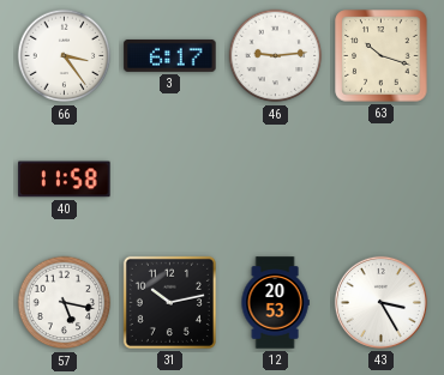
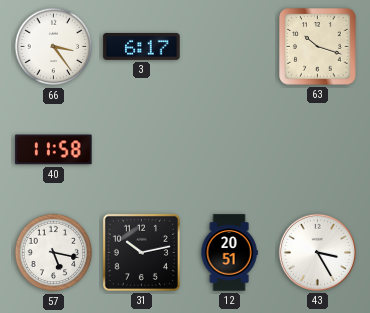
46: 9:14 -> none
12: 20:53 -> 20:51
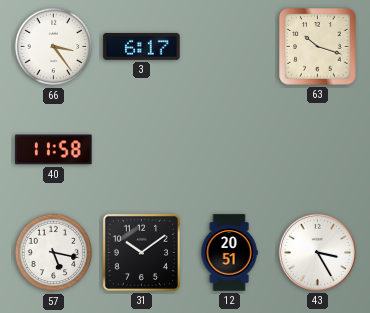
31: 10:13 -> 10:09
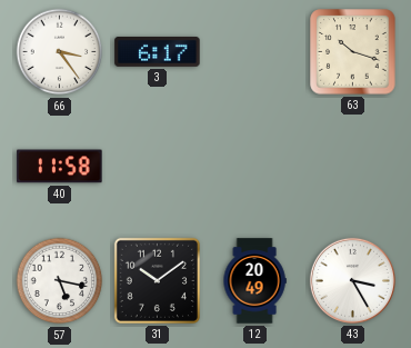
12: 20:51 -> 20:49
